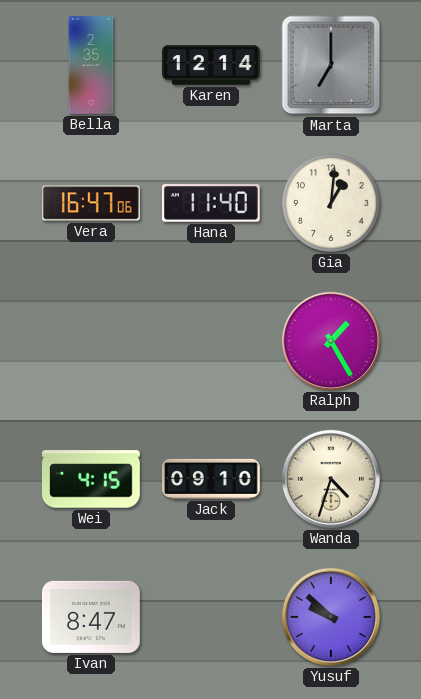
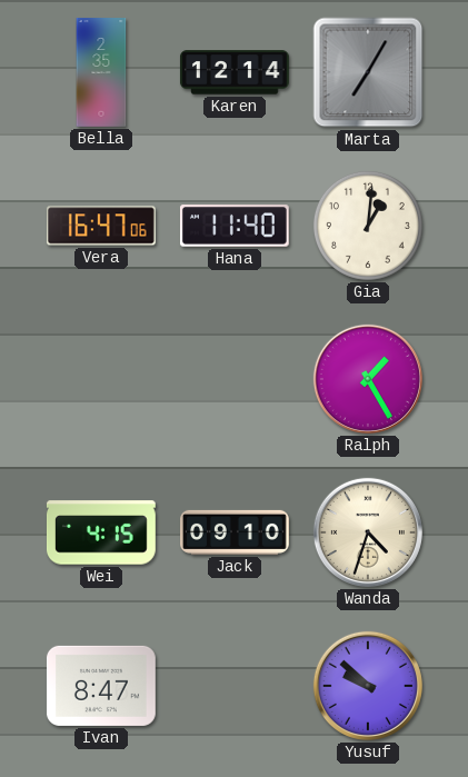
Marta: 7:00 -> 7:05
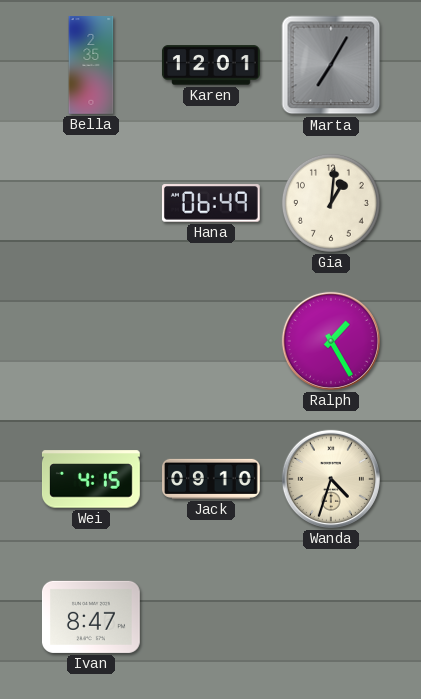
Karen: 12:14 -> 12:01
Vera: 16:47 -> none
Hana: 11:40 -> 06:49
Yusuf: 9:52 -> none
